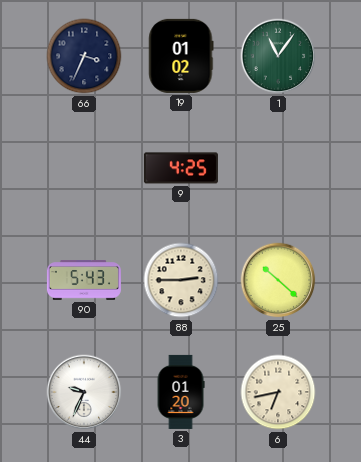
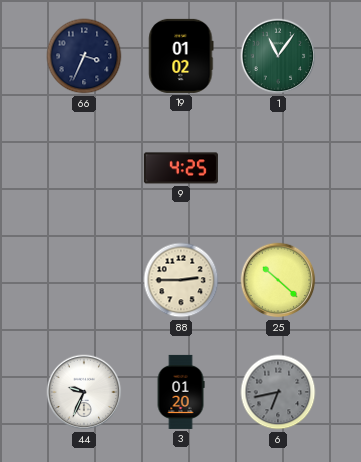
90: 5:43 -> none
6 dial: cream -> grey
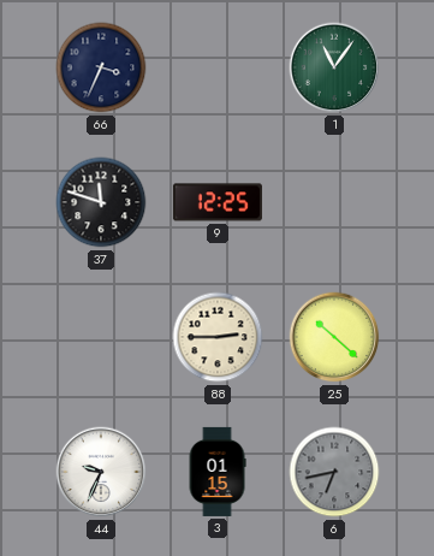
19: 01:02 -> none
37: none -> 11:48
9: 4:25 -> 12:25
3: 01:20 -> 01:15
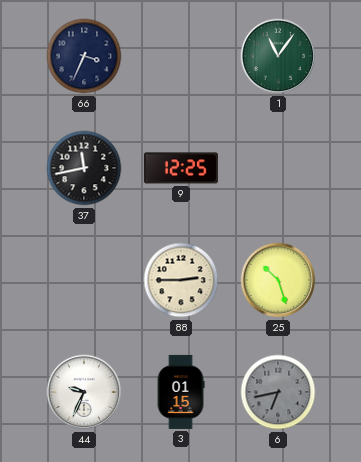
37: 11:48 -> 11:43
25: 10:22 -> 10:27
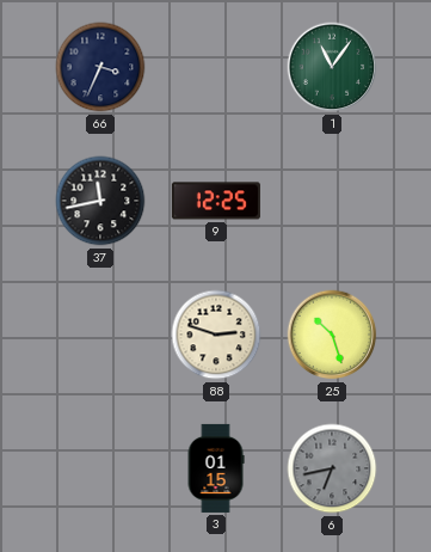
88: 2:45 -> 2:48
44: 9:34 -> none
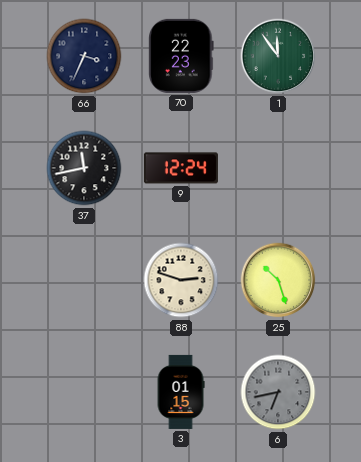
70: none -> 22:23
1: 11:06 -> 11:54
9: 12:25 -> 12:24
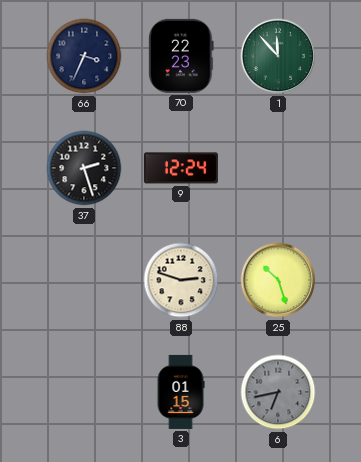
1: 11:54 -> 11:53
37: 11:43 -> 2:27
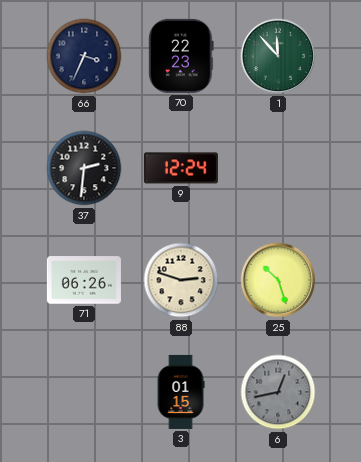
37: 2:27 -> 2:31
71: none -> 06:26
6: 6:43 -> 12:43
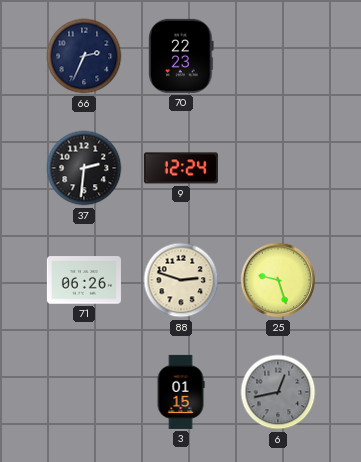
66: 3:34 -> 2:34
1: 11:53 -> none
25: 10:27 -> 9:27
